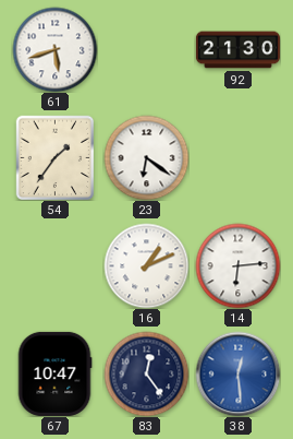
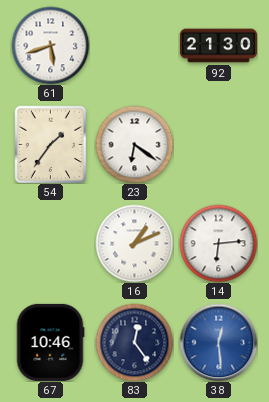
67: 10:47 -> 10:46
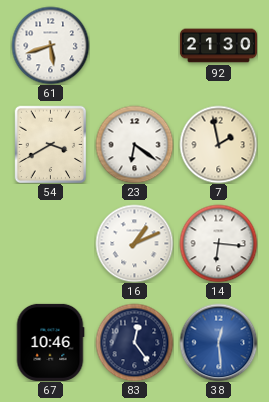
54: 1:36 -> 3:40
7: none -> 1:58
14: 6:14 -> 6:16
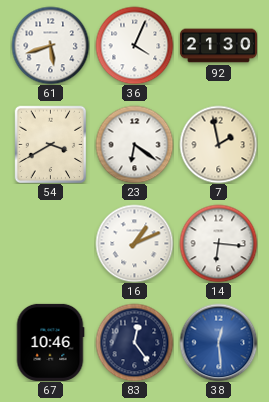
36: none -> 4:04
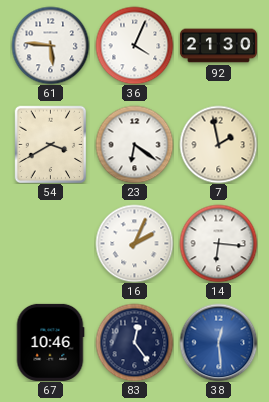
61: 5:42 -> 5:46
16: 1:11 -> 2:04
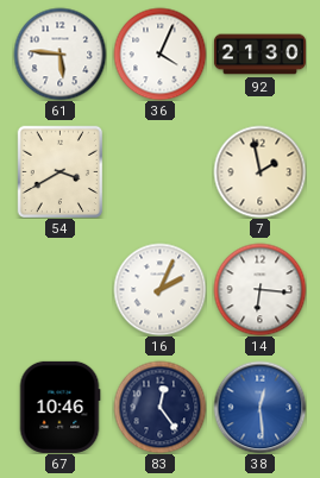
23: 6:21 -> none
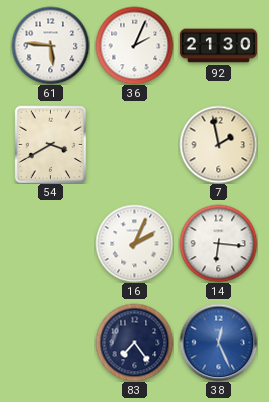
36: 4:04 -> 2:04
67: 10:46 -> none
83: 12:24 -> 7:24
38: 12:29 -> 12:26
